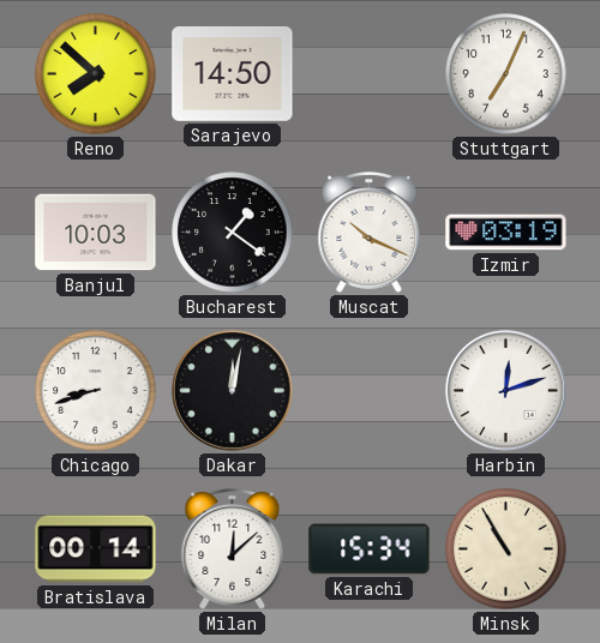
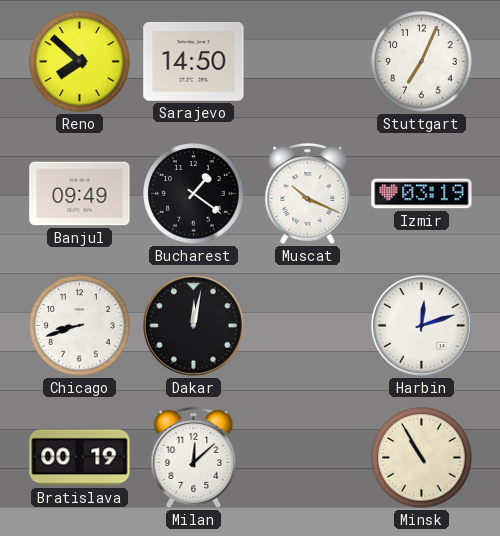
Banjul: 10:03 -> 09:49
Bratislava: 00:14 -> 00:19
Karachi: 15:34 -> none
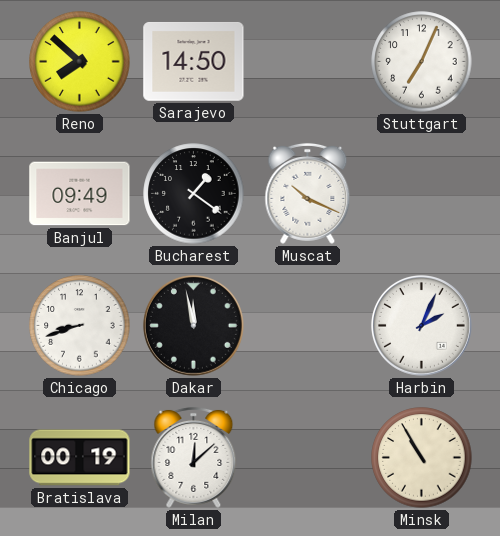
Izmir: 03:19 -> none
Dakar: 12:02 -> 11:58
Harbin: 12:12 -> 2:04
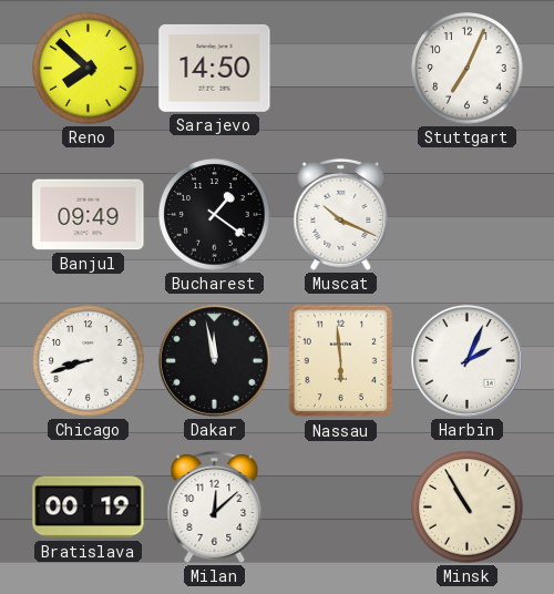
Nassau: none -> 5:59
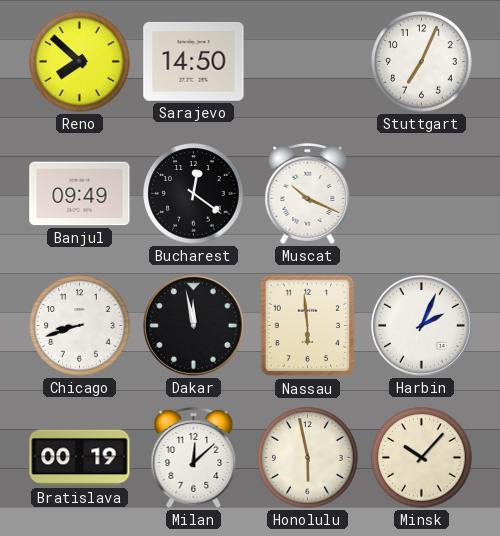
Bucharest: 1:21 -> 12:21
Honolulu: none -> 5:58
Minsk: 10:55 -> 10:07
